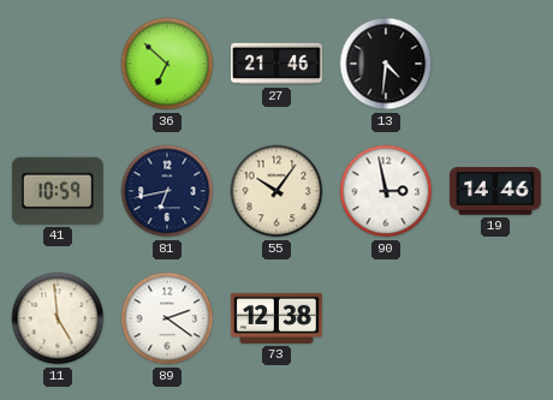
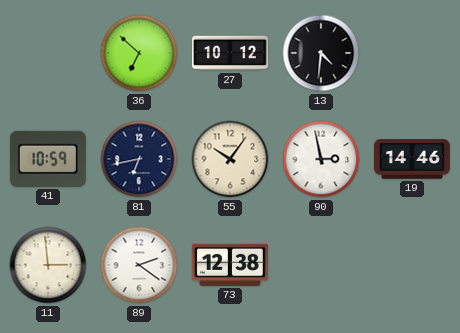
27: 21:46 -> 10:12
11: 4:59 -> 2:59
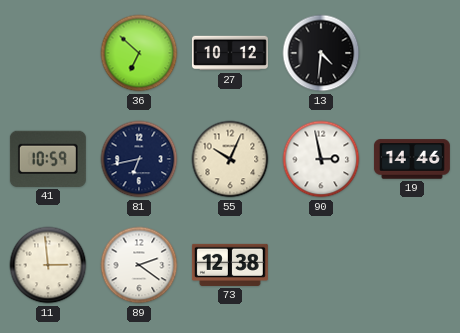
55: 10:06 -> 10:04
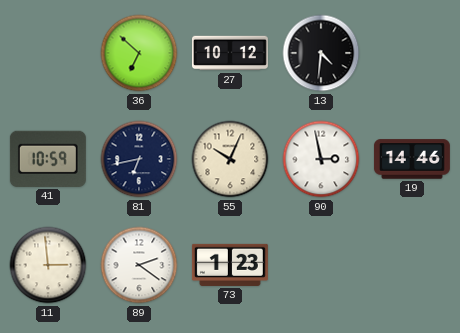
73: 12:38 -> 1:23
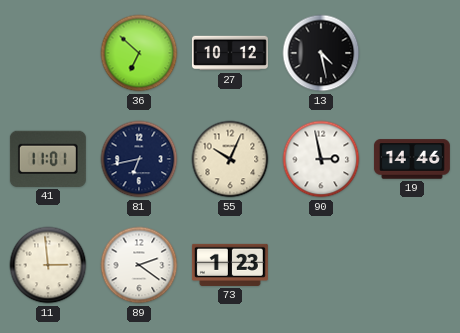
13: 4:31 -> 4:28
41: 10:59 -> 11:01
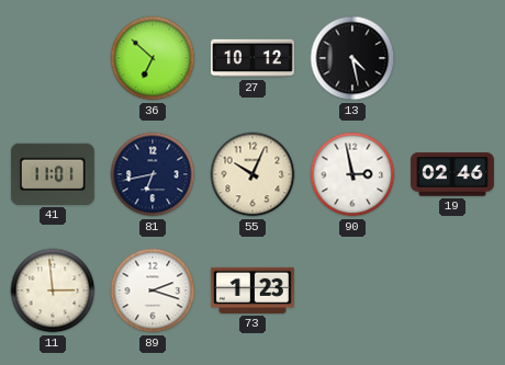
19: 14:46 -> 02:46
89: 2:21 -> 2:18
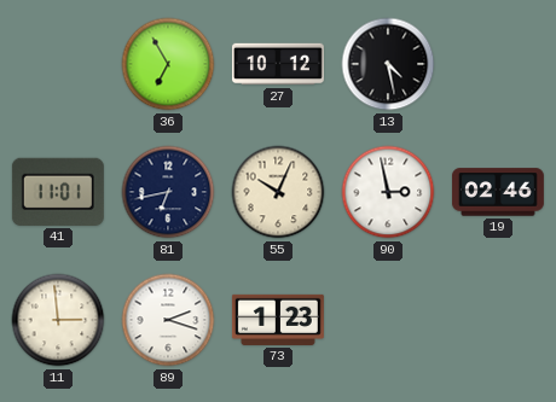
36: 6:52 -> 6:55
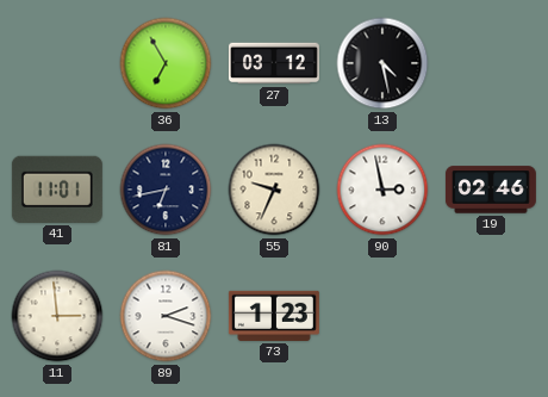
27: 10:12 -> 03:12
55: 10:04 -> 9:34
